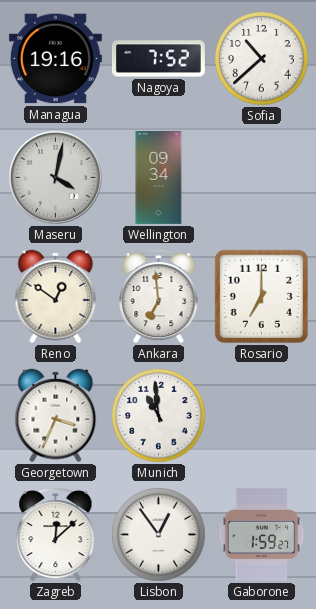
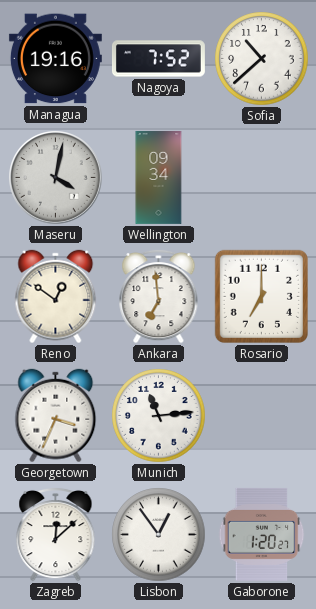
Munich: 10:59 -> 11:14
Gaborone: 1:59 -> 1:20
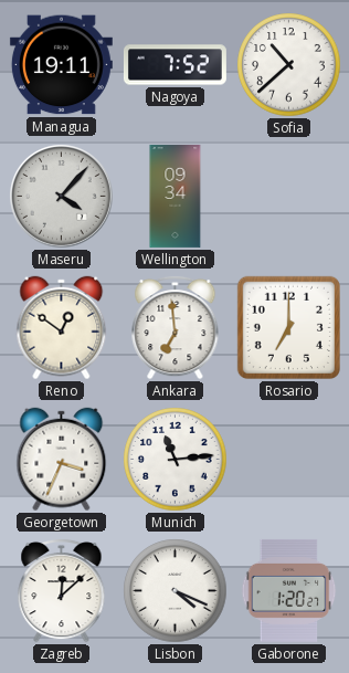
Managua: 19:16 -> 19:11
Maseru: 4:02 -> 4:07
Lisbon: 12:54 -> 4:19
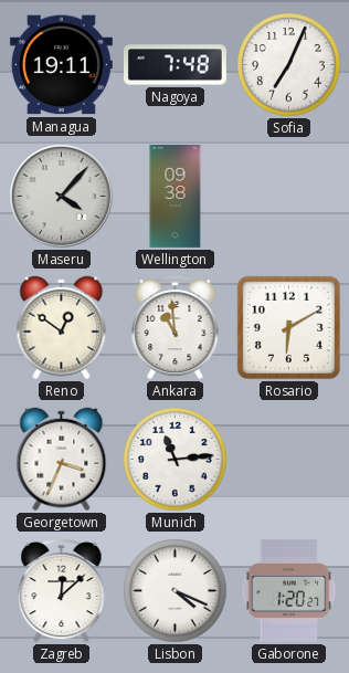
Nagoya: 7:52 -> 7:48
Sofia: 10:38 -> 7:04
Wellington: 09:34 -> 09:38
Ankara: 6:59 -> 10:59
Rosario: 7:00 -> 6:10
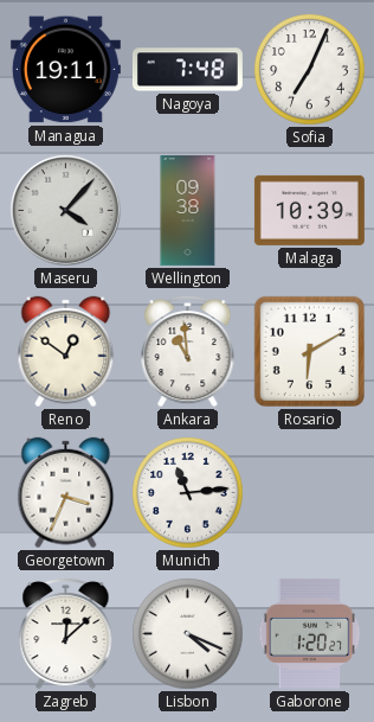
Malaga: none -> 10:39
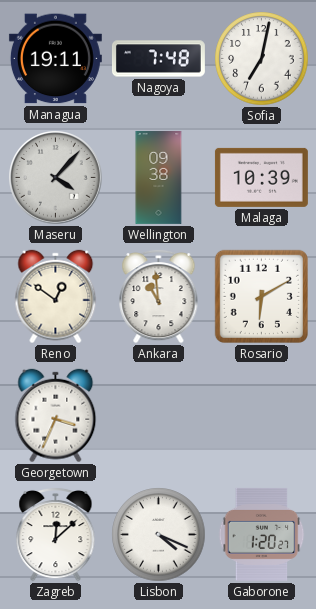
Sofia: 7:04 -> 7:02
Munich: 11:14 -> none
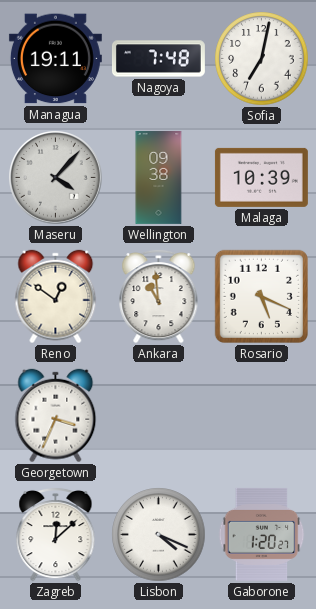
Rosario: 6:10 -> 5:19
